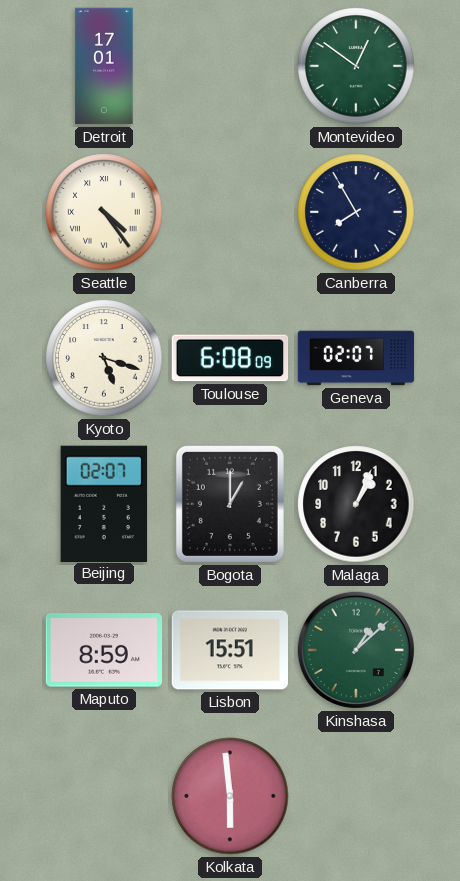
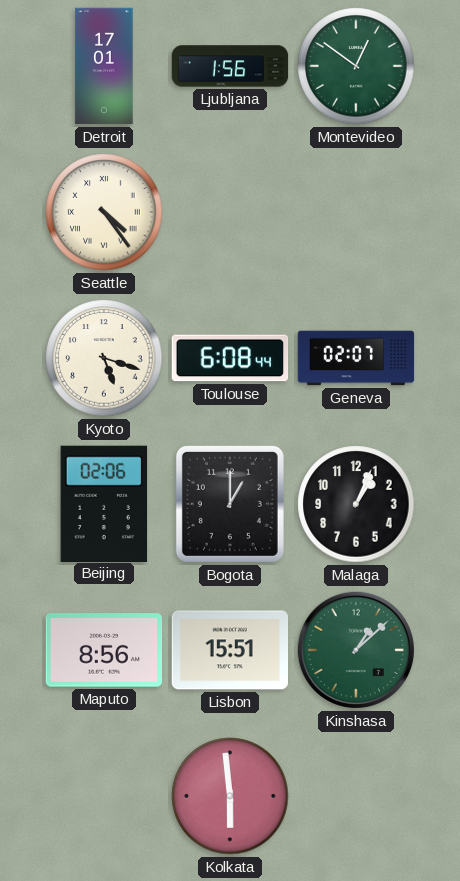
Ljubljana: none -> 1:56
Canberra: 7:55 -> none
Toulouse: 6:08:09 -> 6:08:44
Beijing: 02:07 -> 02:06
Maputo: 8:59 -> 8:56
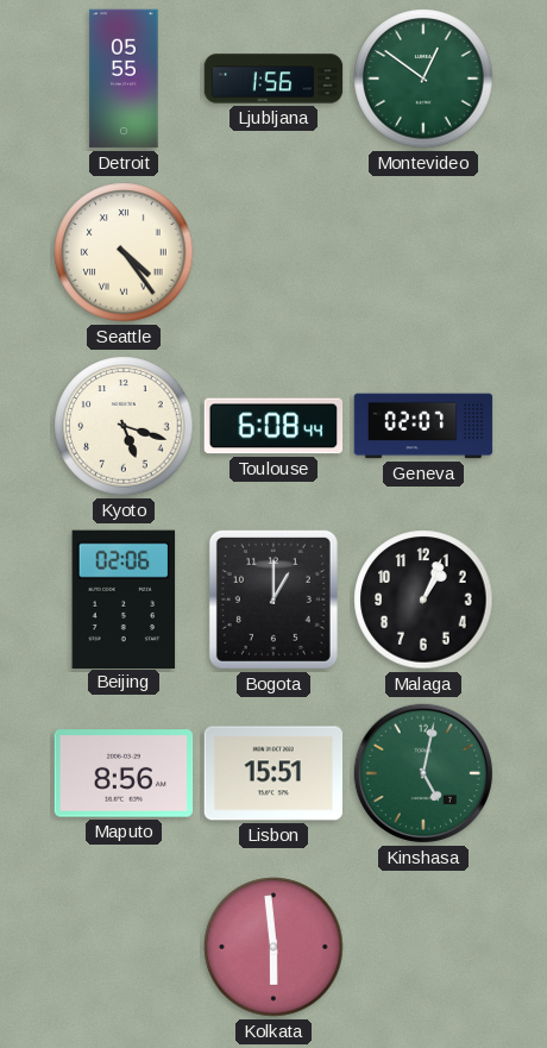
Detroit: 17:01 -> 05:55
Kinshasa: 1:08 -> 5:02
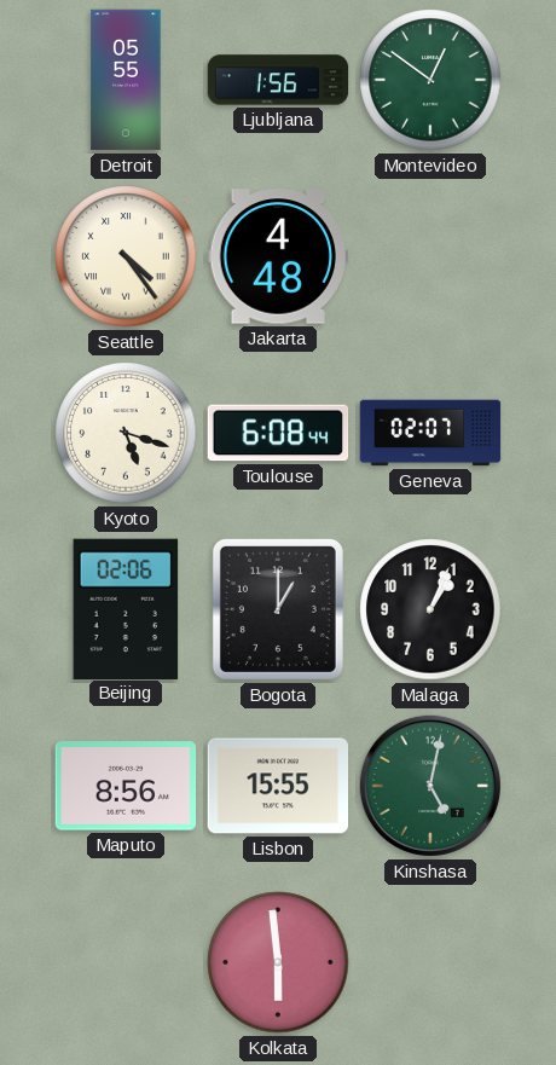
Jakarta: none -> 4:48
Lisbon: 15:51 -> 15:55
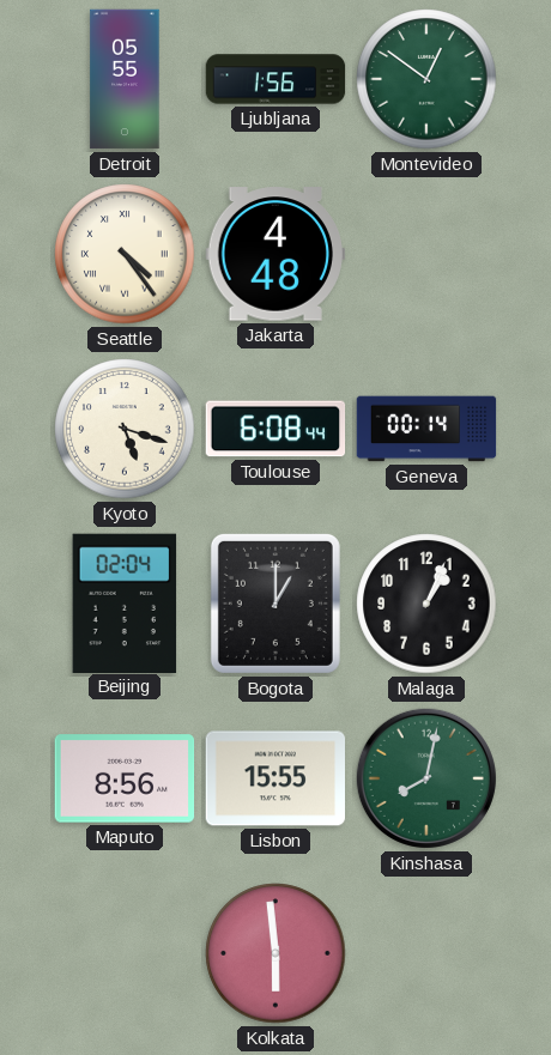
Geneva: 02:07 -> 00:14
Beijing: 02:06 -> 02:04
Kinshasa: 5:02 -> 8:02
